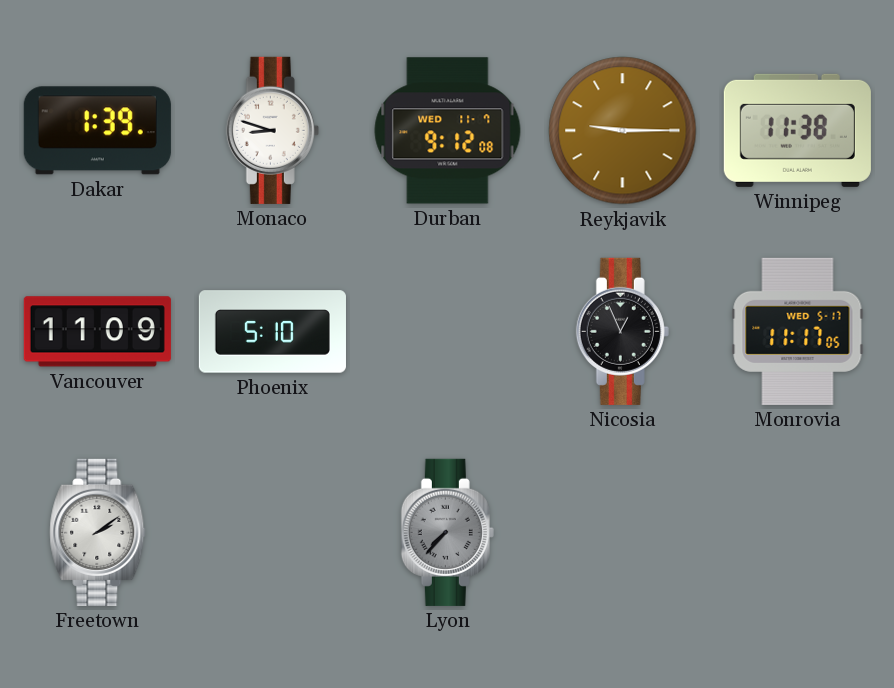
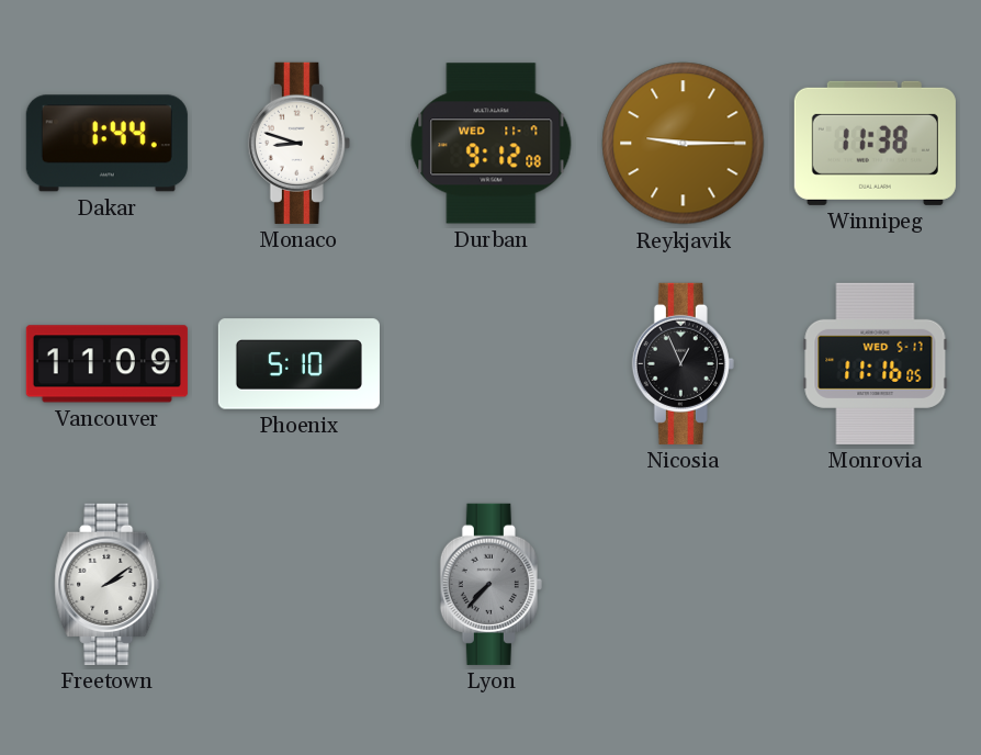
Dakar: 1:39 -> 1:44
Monrovia: 11:17 -> 11:16
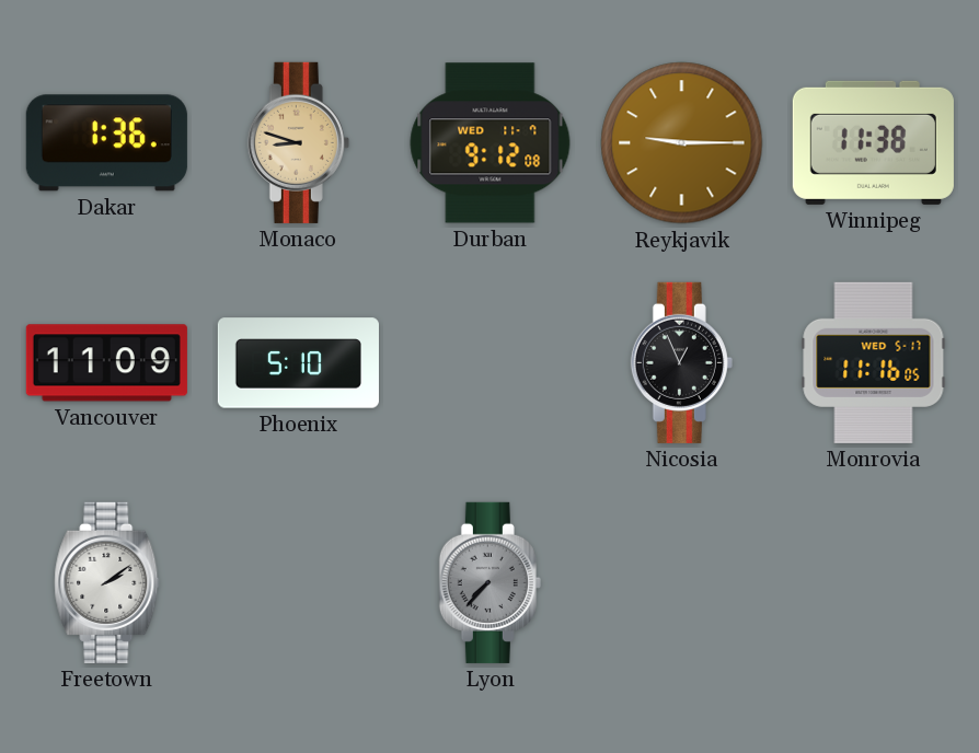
Dakar: 1:44 -> 1:36
Monaco dial: white -> champagne
